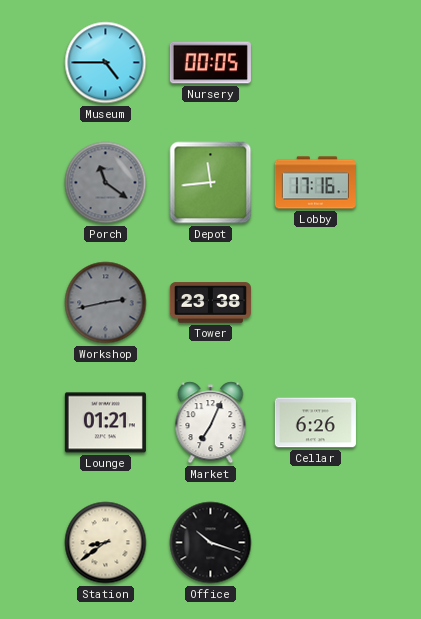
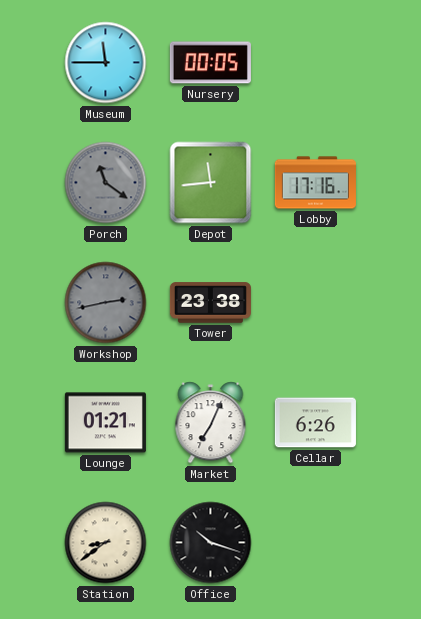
Museum: 4:45 -> 11:45
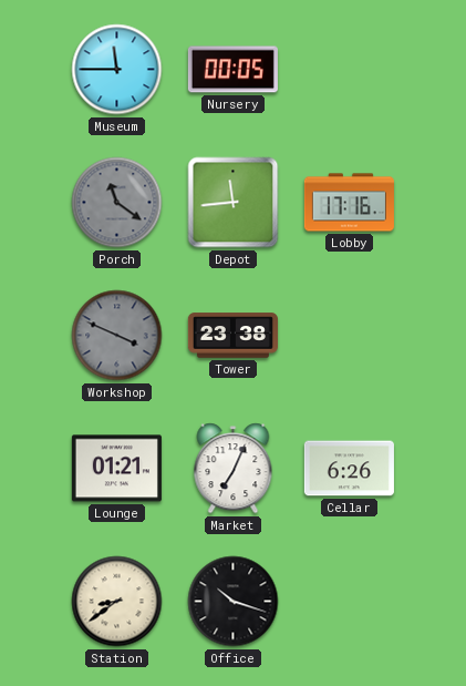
Workshop: 2:43 -> 3:49
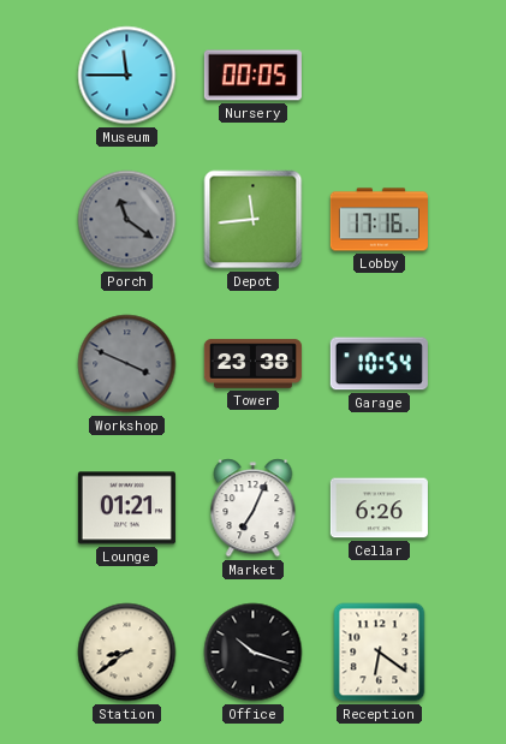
Garage: none -> 10:54
Reception: none -> 6:21
